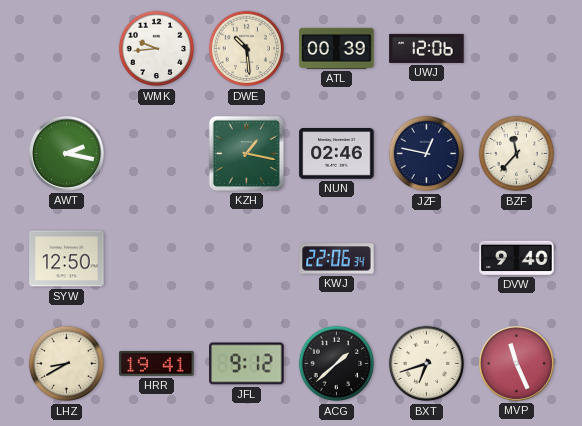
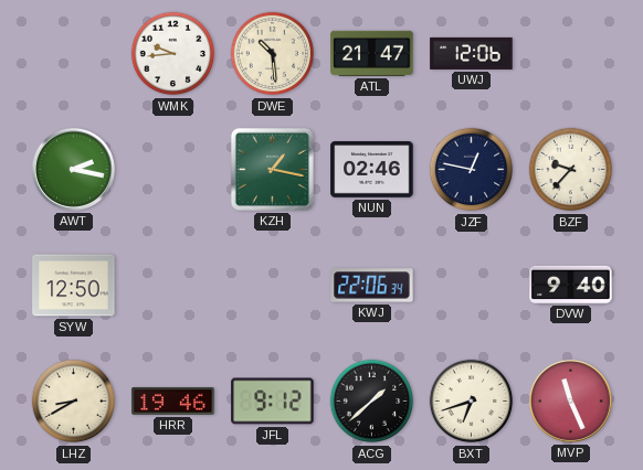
ATL: 00:39 -> 21:47
BZF: 11:37 -> 9:37
HRR: 19:41 -> 19:46
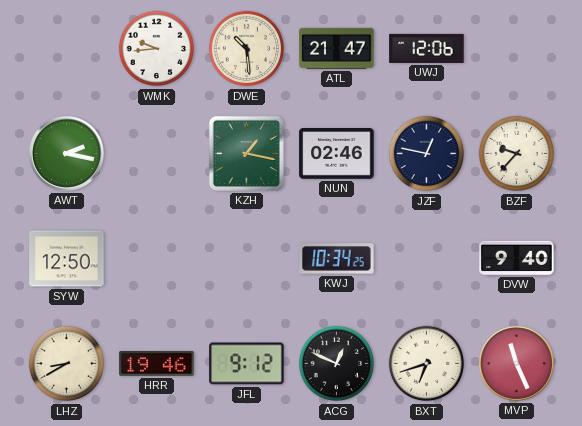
KWJ: 22:06 -> 10:34
ACG: 1:38 -> 12:49
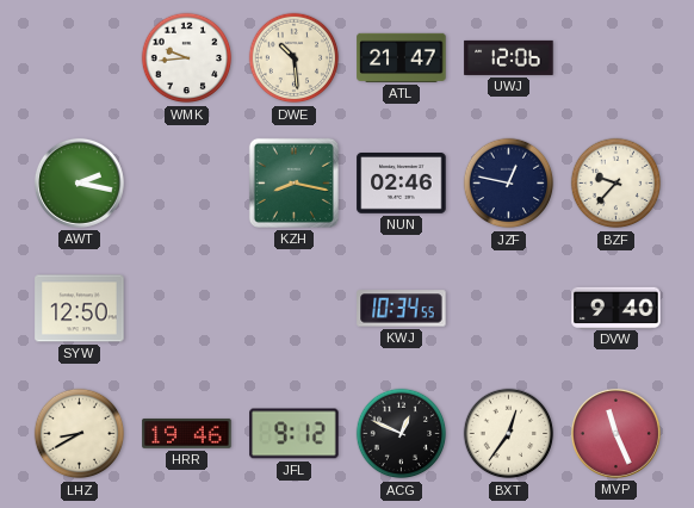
KZH: 1:17 -> 8:17
KWJ: 10:34:25 -> 10:34:55
BXT: 6:42 -> 12:36
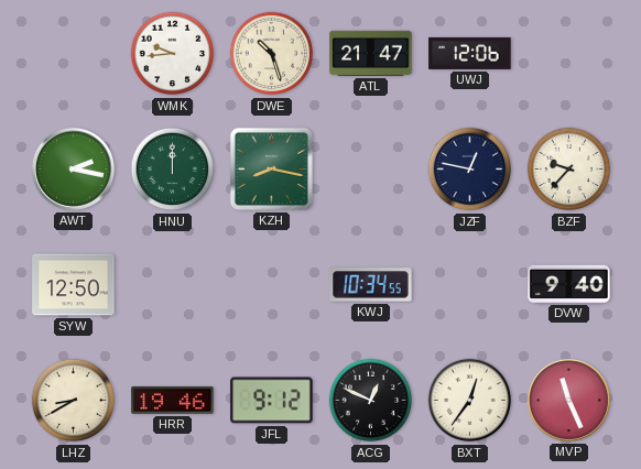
DWE: 10:29 -> 10:27
HNU: none -> 12:00
NUN: 02:46 -> none
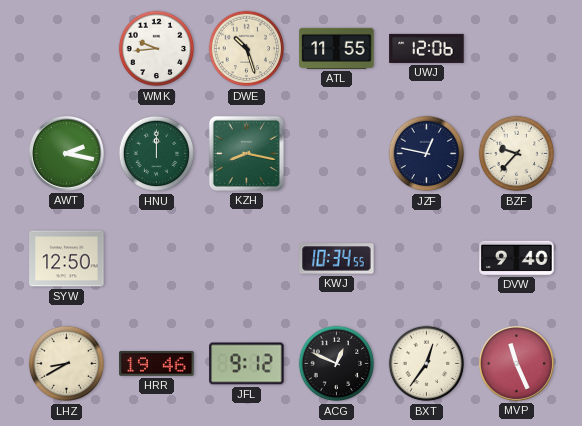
ATL: 21:47 -> 11:55
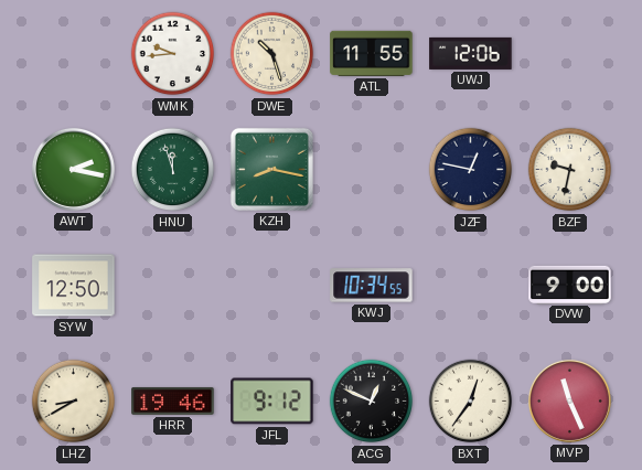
HNU: 12:00 -> 11:57
BZF: 9:37 -> 9:32
DVW: 9:40 -> 9:00
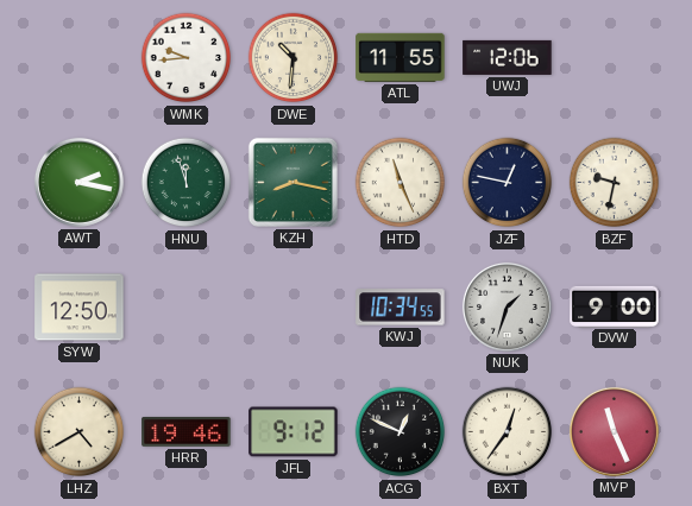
DWE: 10:27 -> 10:31
HTD: none -> 11:26
NUK: none -> 1:33
LHZ: 8:40 -> 4:40
